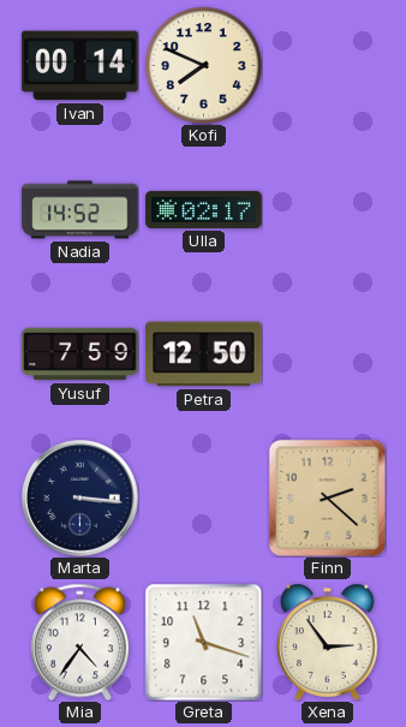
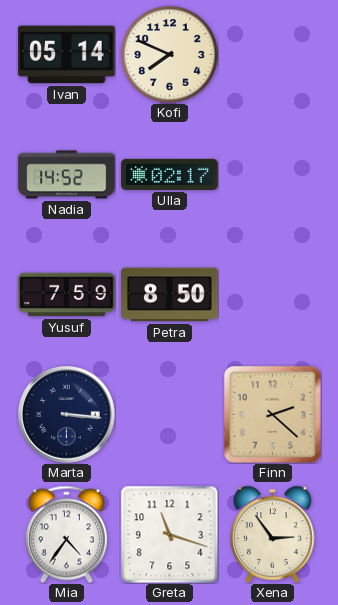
Ivan: 00:14 -> 05:14
Petra: 12:50 -> 8:50
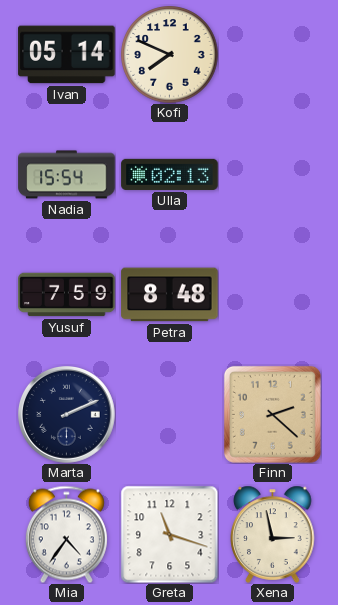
Nadia: 14:52 -> 15:54
Ulla: 02:17 -> 02:13
Petra: 8:50 -> 8:48
Marta: 3:16 -> 2:11
Xena: 2:54 -> 2:58
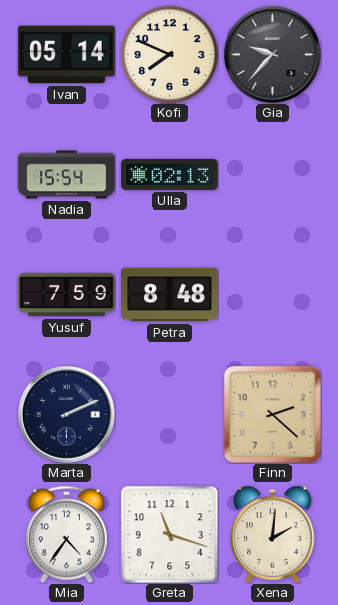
Gia: none -> 9:37
Xena: 2:58 -> 2:01
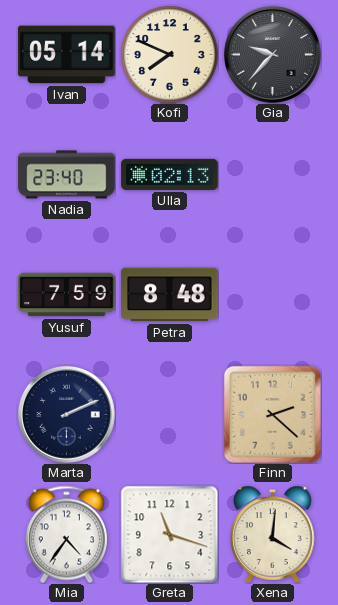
Nadia: 15:54 -> 23:40
Xena: 2:01 -> 4:01
